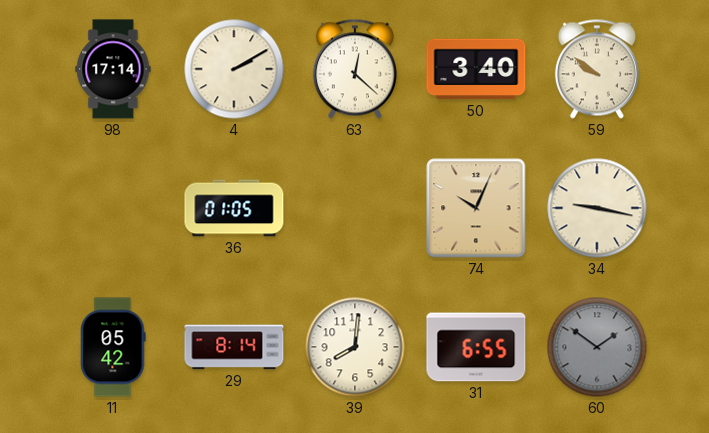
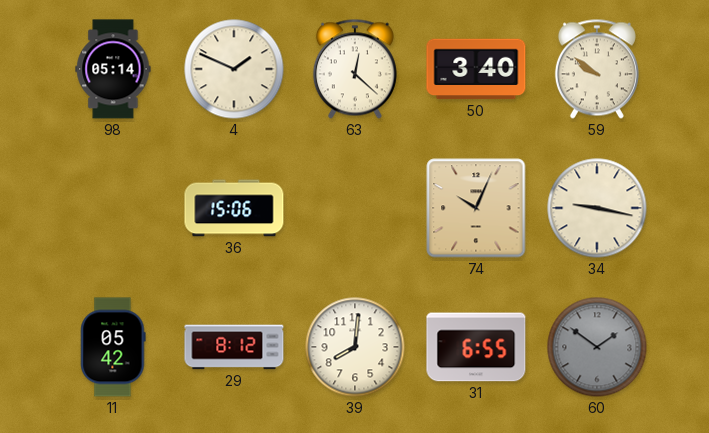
98: 17:14 -> 05:14
4: 2:10 -> 1:49
36: 01:05 -> 15:06
29: 8:14 -> 8:12
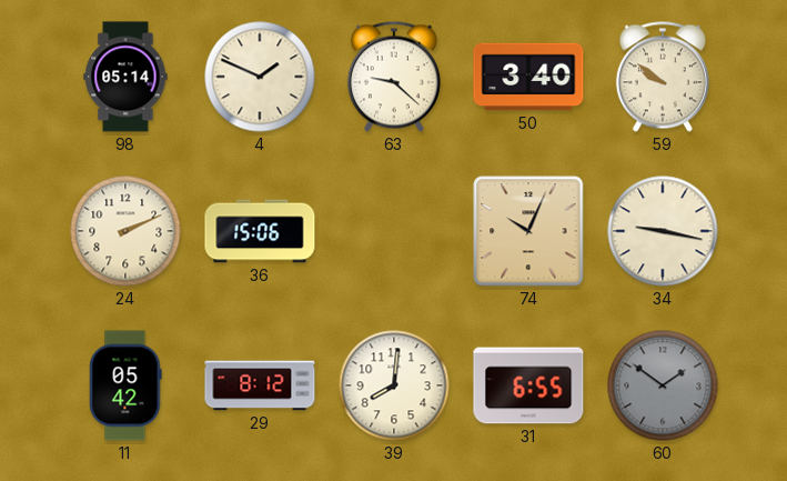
63: 12:22 -> 9:22
24: none -> 2:11
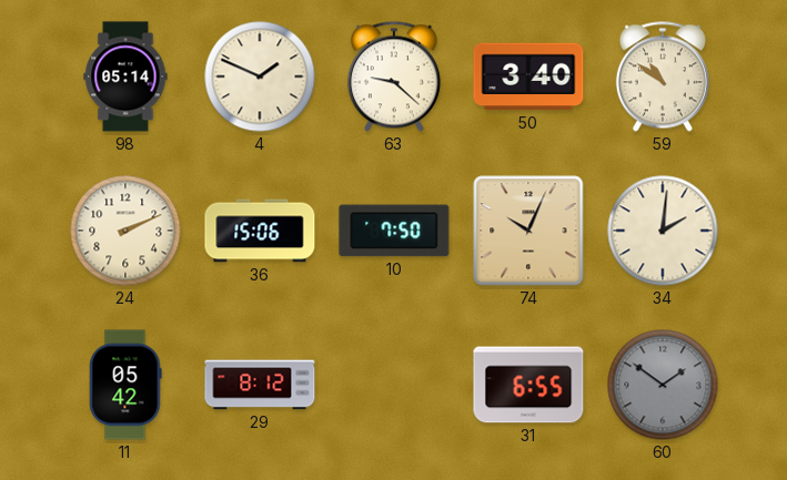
59: 9:51 -> 10:51
10: none -> 7:50
34: 9:17 -> 2:01
39: 8:01 -> none
